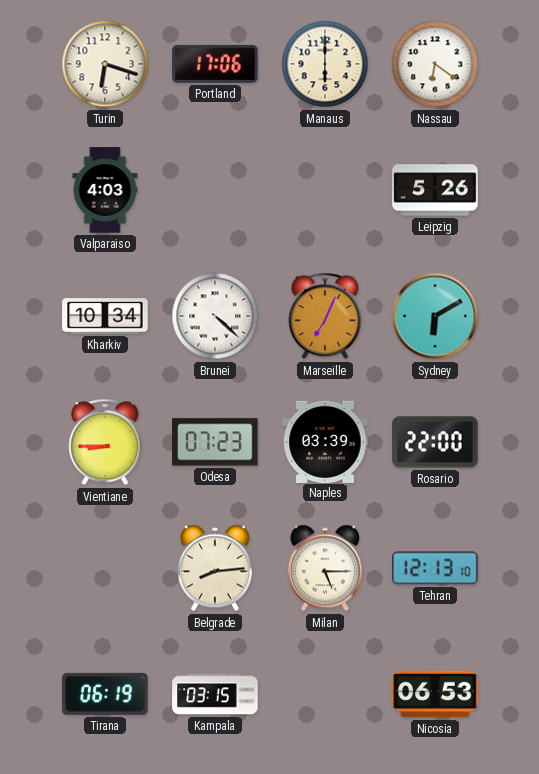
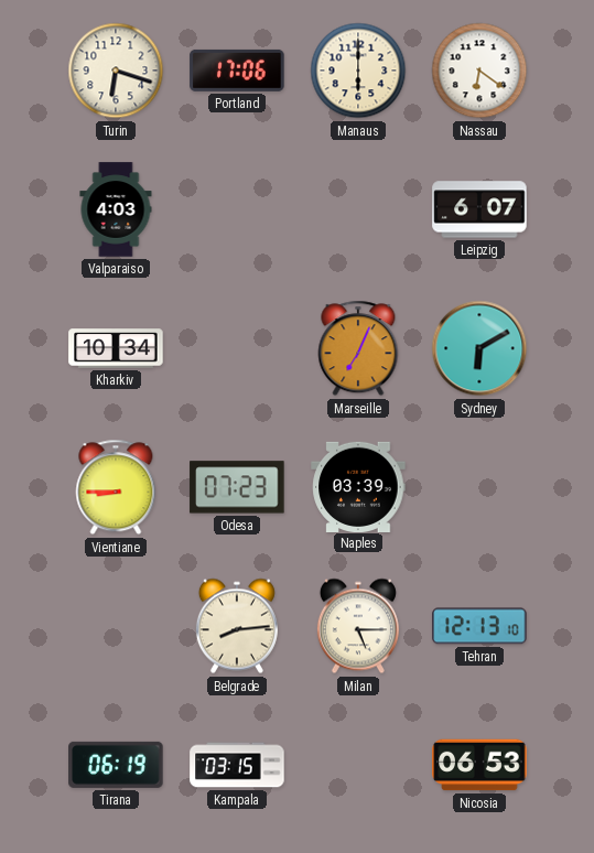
Leipzig: 5:26 -> 6:07
Brunei: 4:22 -> none
Rosario: 22:00 -> none
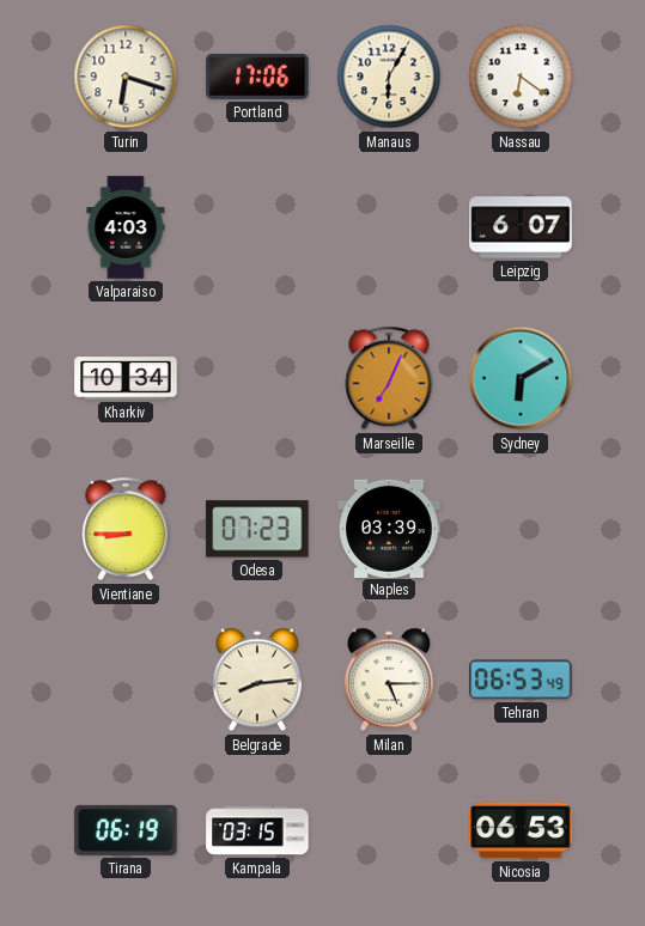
Manaus: 6:00 -> 6:05
Tehran: 12:13 -> 06:53
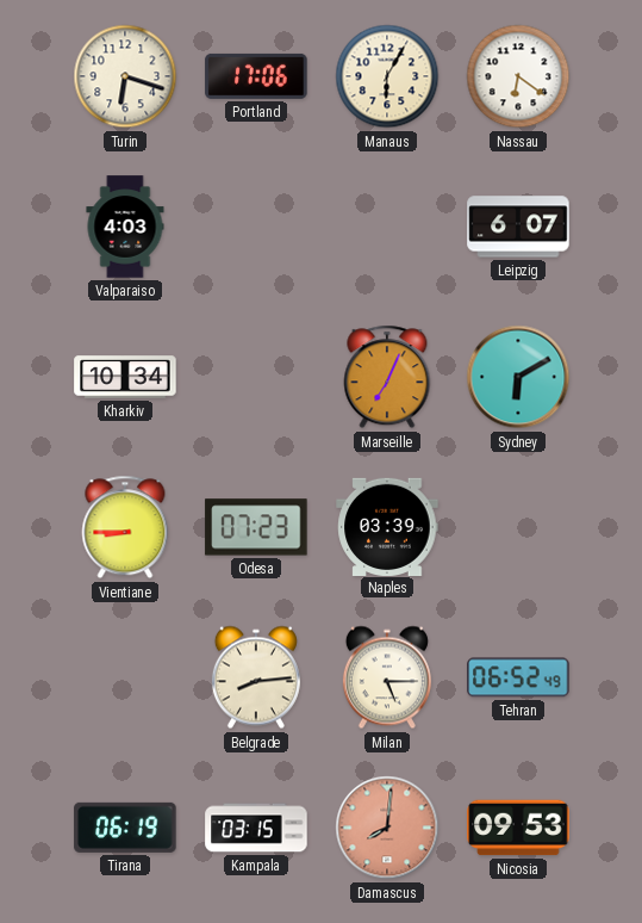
Tehran: 06:53 -> 06:52
Damascus: none -> 8:01
Nicosia: 06:53 -> 09:53
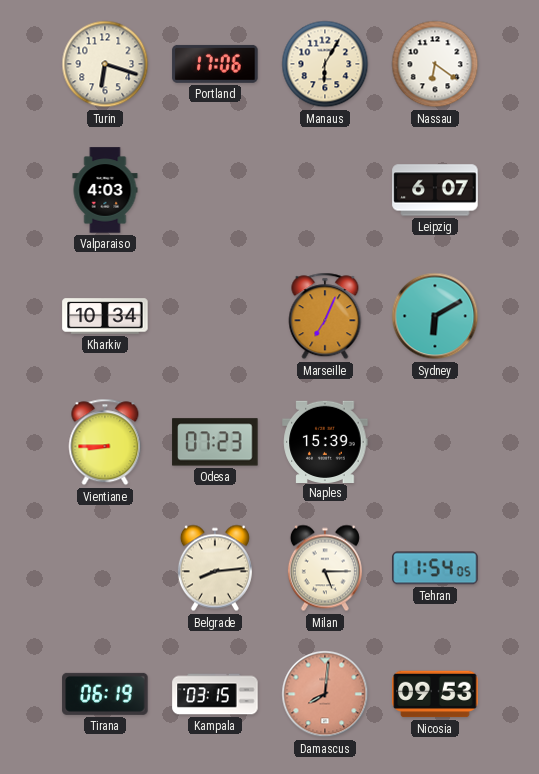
Naples: 03:39 -> 15:39
Tehran: 06:52 -> 11:54
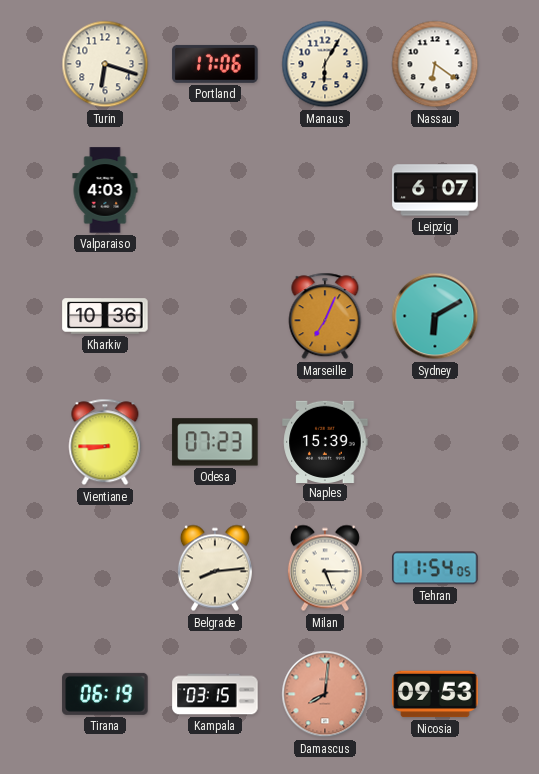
Kharkiv: 10:34 -> 10:36
